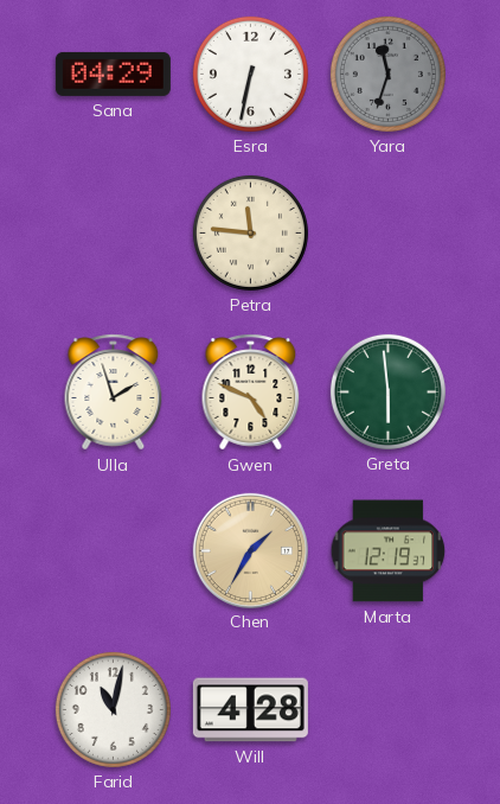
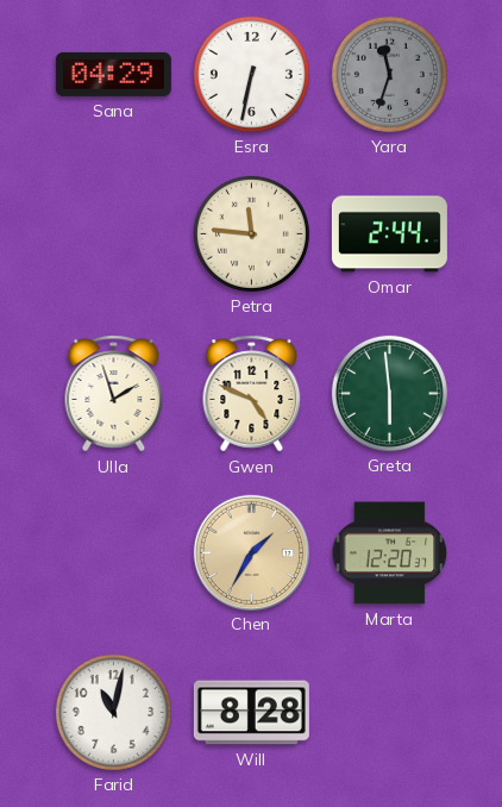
Omar: none -> 2:44
Marta: 12:19 -> 12:20
Will: 4:28 -> 8:28
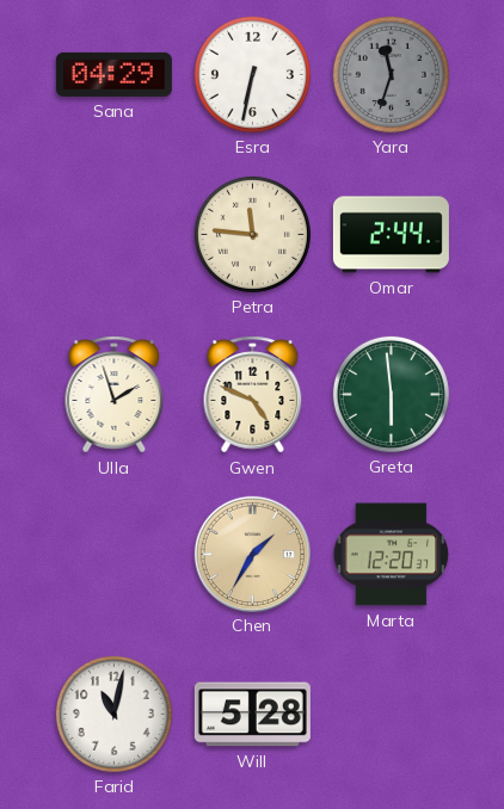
Will: 8:28 -> 5:28
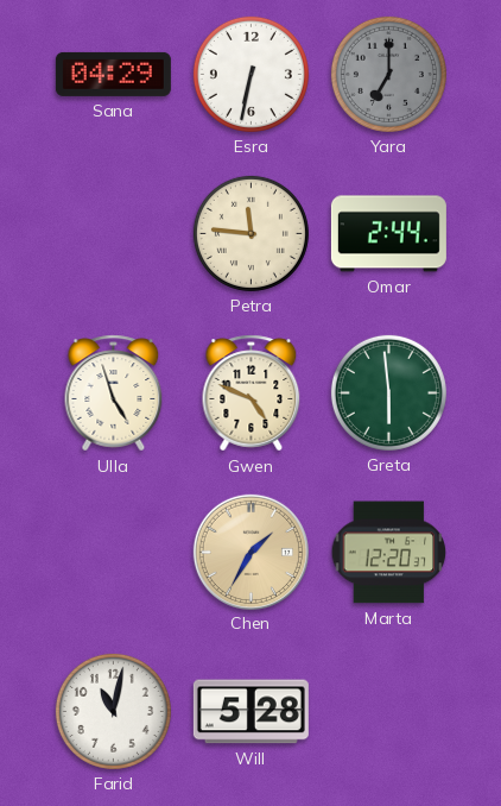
Yara: 11:33 -> 7:00
Ulla: 1:57 -> 4:57
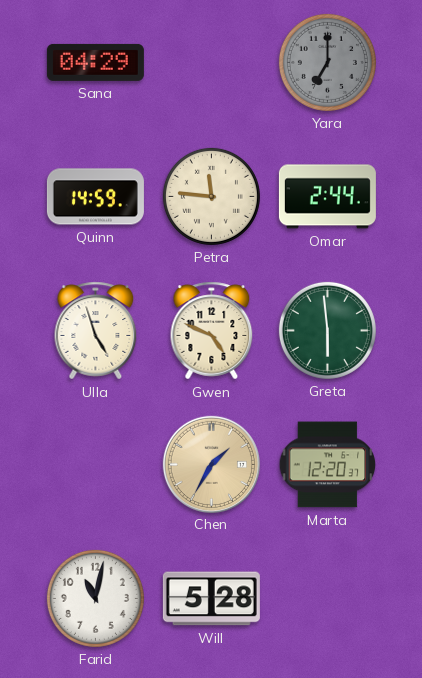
Esra: 6:32 -> none
Quinn: none -> 14:59
